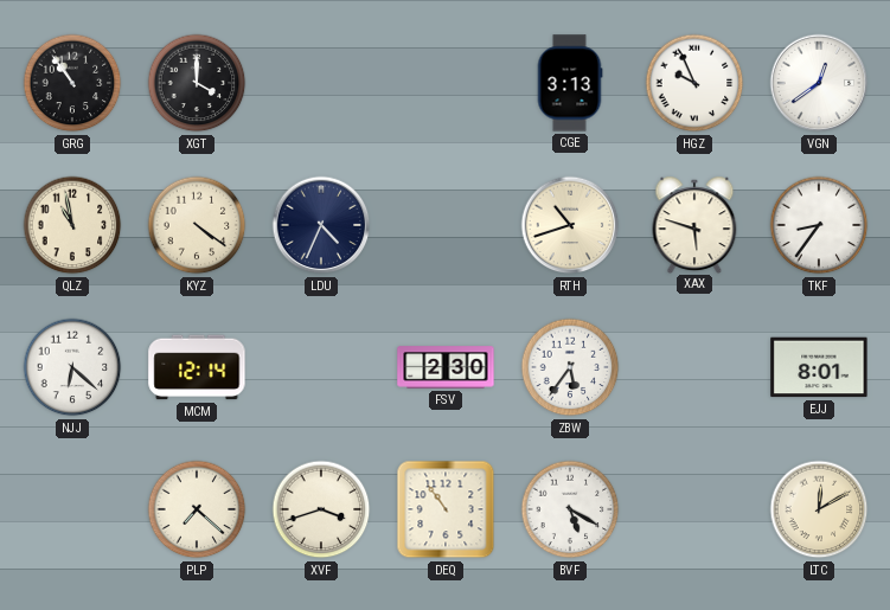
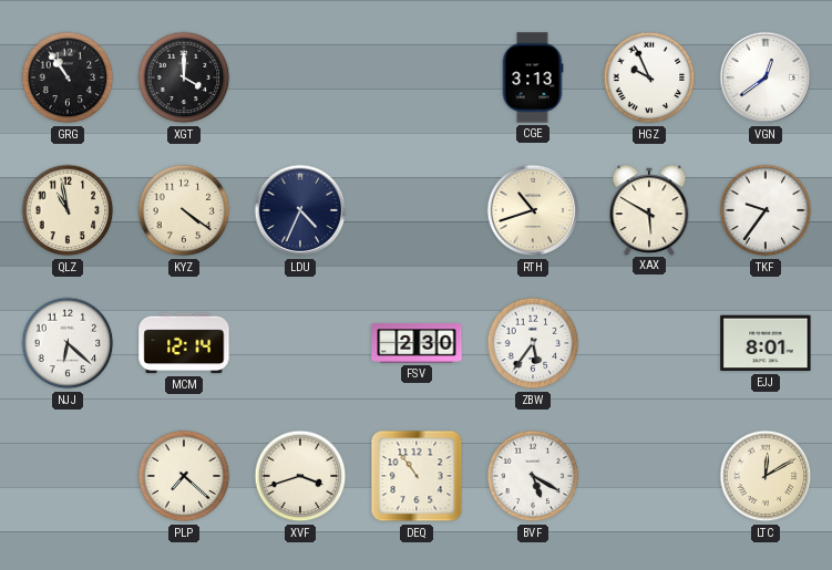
XAX: 5:48 -> 5:50
TKF: 8:36 -> 9:36
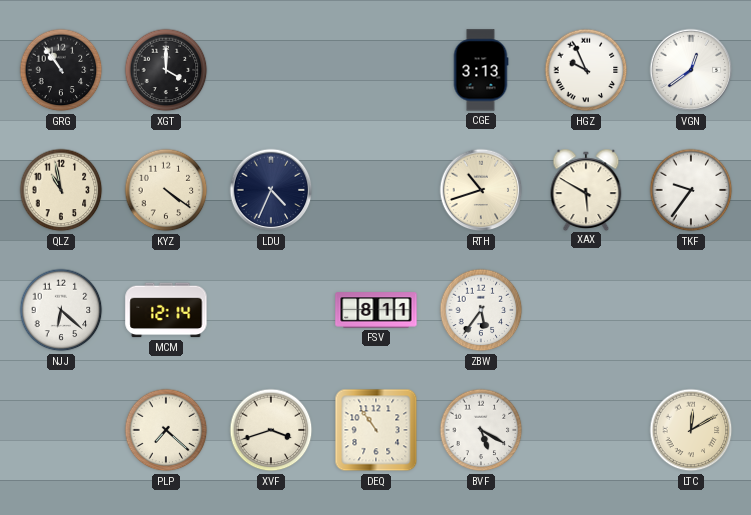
FSV: 2:30 -> 8:11
EJJ: 8:01 -> none
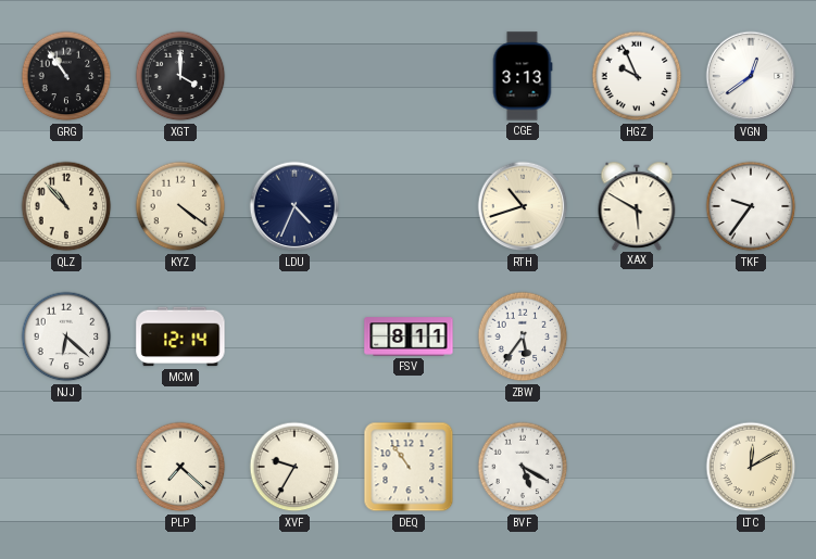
QLZ: 10:58 -> 10:53
XVF: 3:42 -> 9:35
